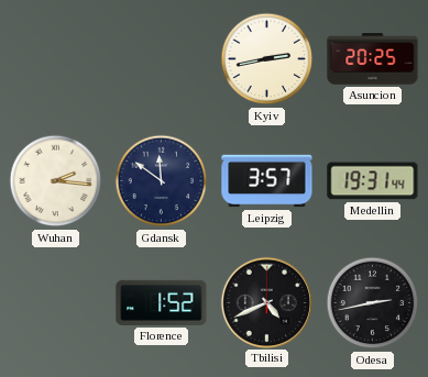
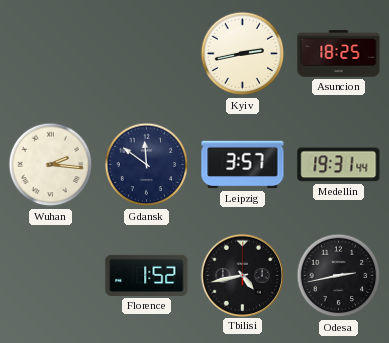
Asuncion: 20:25 -> 18:25
Tbilisi: 4:41 -> 4:43
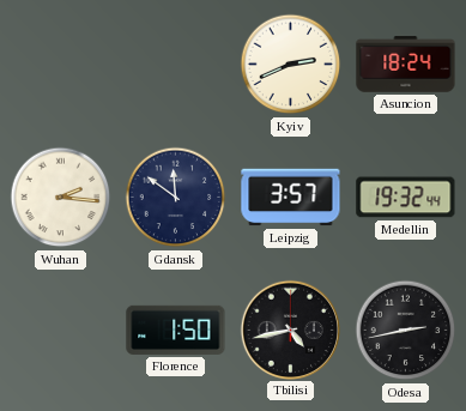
Kyiv: 2:43 -> 2:41
Asuncion: 18:25 -> 18:24
Medellin: 19:31 -> 19:32
Florence: 1:52 -> 1:50
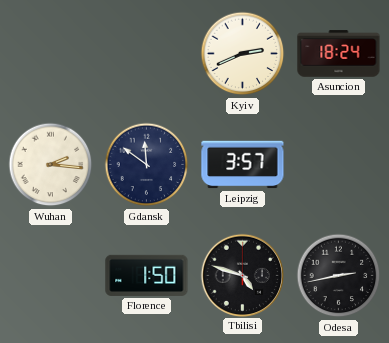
Medellin: 19:32 -> none
Tbilisi: 4:43 -> 4:48
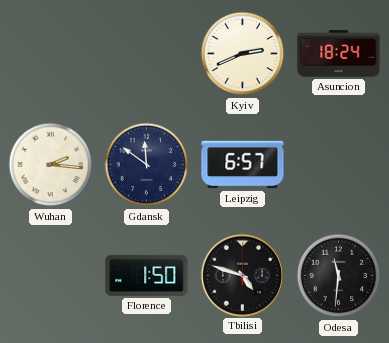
Leipzig: 3:57 -> 6:57
Odesa: 2:43 -> 11:31
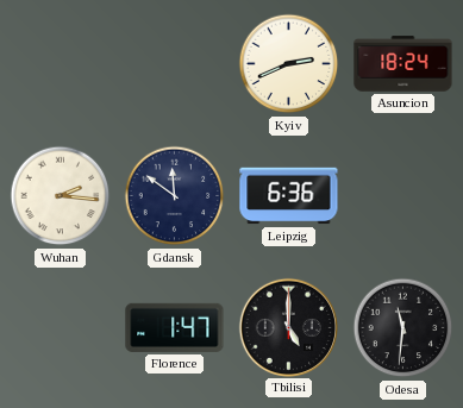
Leipzig: 6:57 -> 6:36
Florence: 1:50 -> 1:47
Tbilisi: 4:48 -> 5:00
